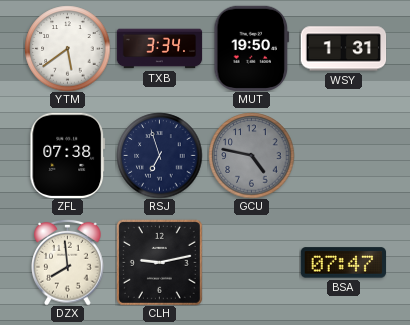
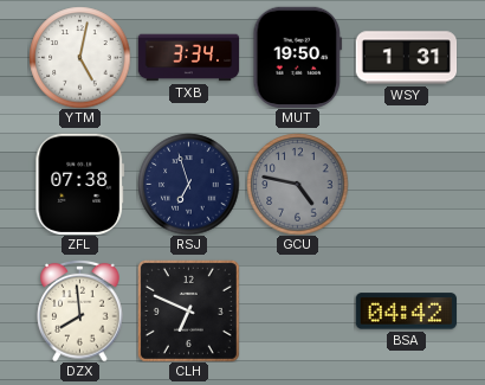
YTM: 5:39 -> 5:02
CLH: 9:13 -> 6:49
BSA: 07:47 -> 04:42
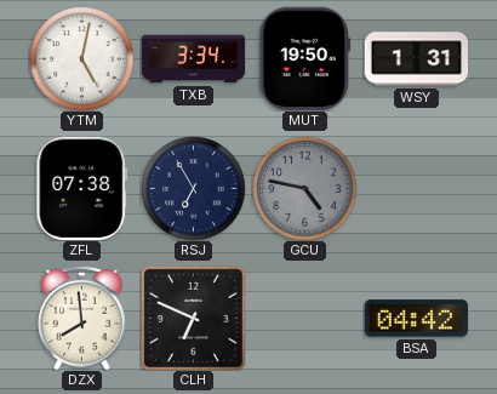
RSJ: 6:57 -> 6:55
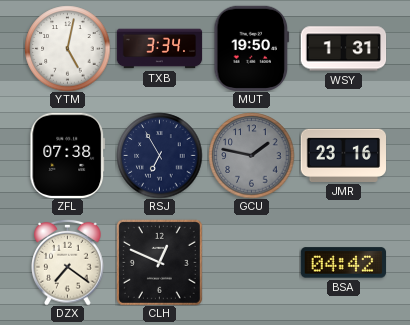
GCU: 4:47 -> 1:47
JMR: none -> 23:16
DZX: 7:59 -> 7:21
CLH: 6:49 -> 12:49
